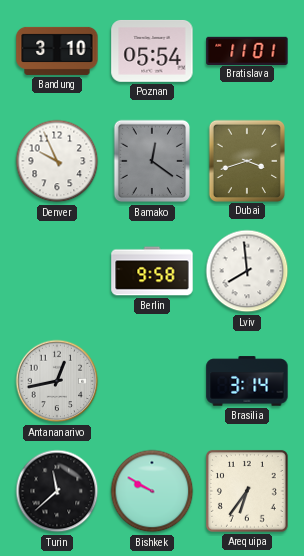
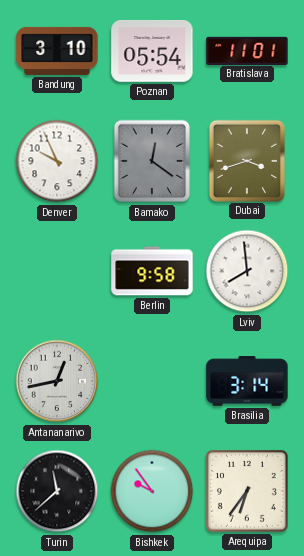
Bishkek: 9:50 -> 9:54
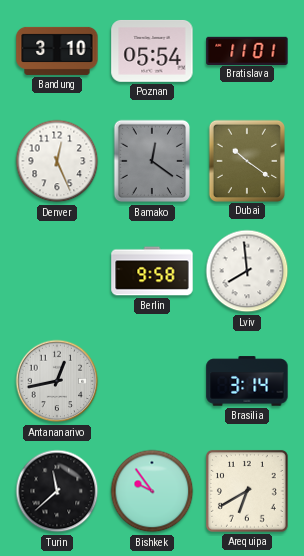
Denver: 9:56 -> 12:26
Dubai: 3:42 -> 10:21
Arequipa: 6:36 -> 6:40
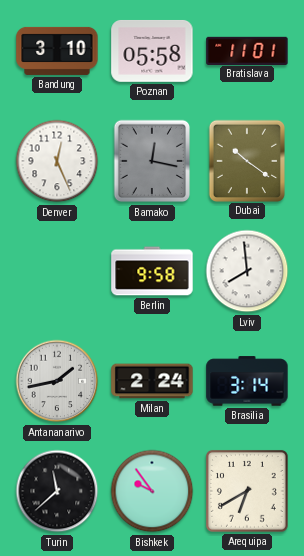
Poznan: 05:54 -> 05:58
Bamako: 12:21 -> 12:17
Antananarivo: 12:43 -> 1:43
Milan: none -> 2:24
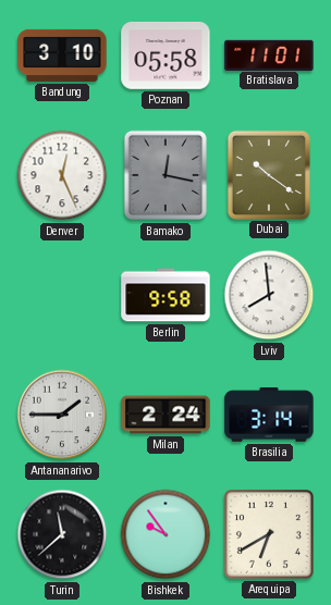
Antananarivo: 1:43 -> 1:45
